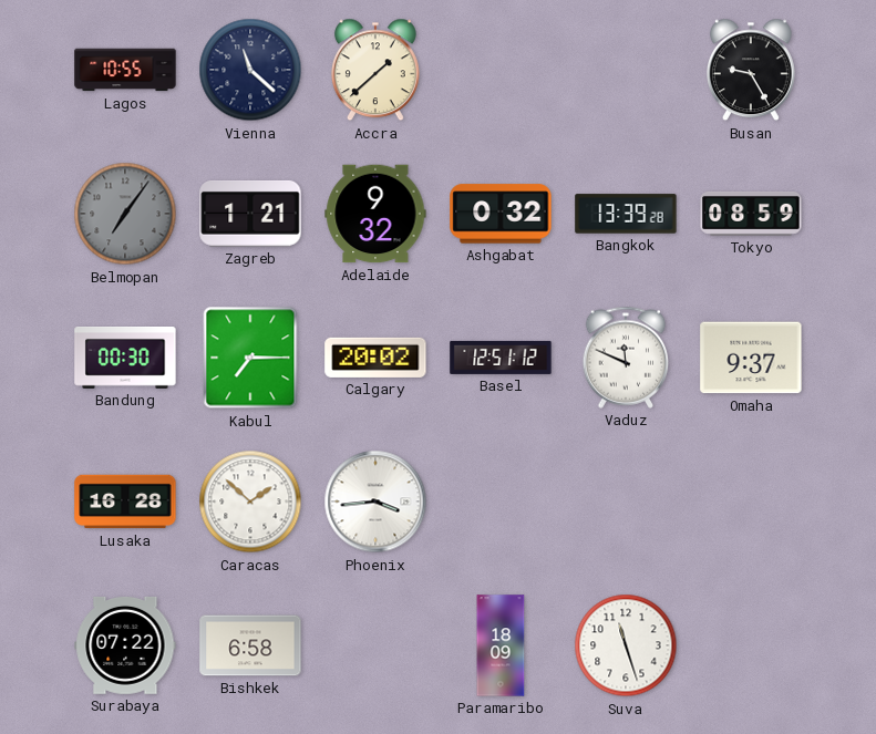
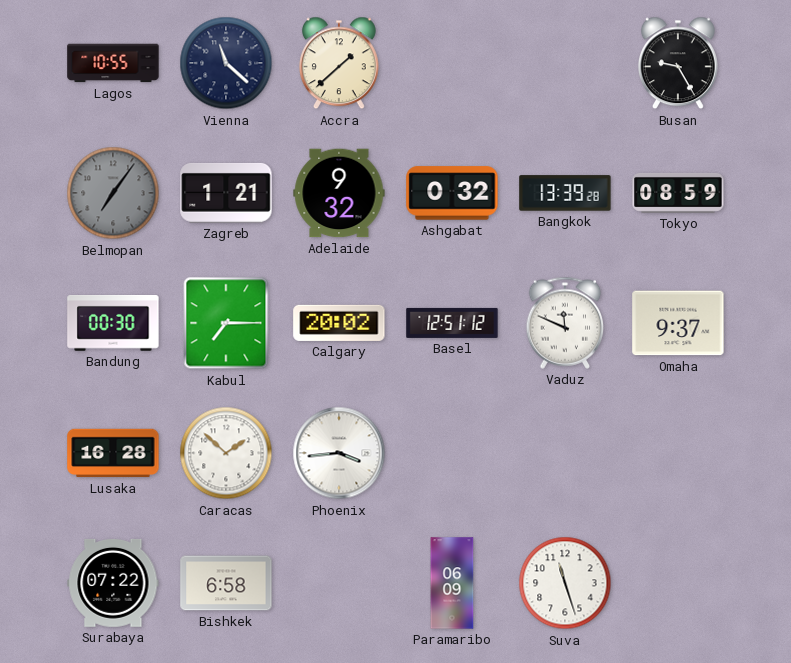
Paramaribo: 18:09 -> 06:09
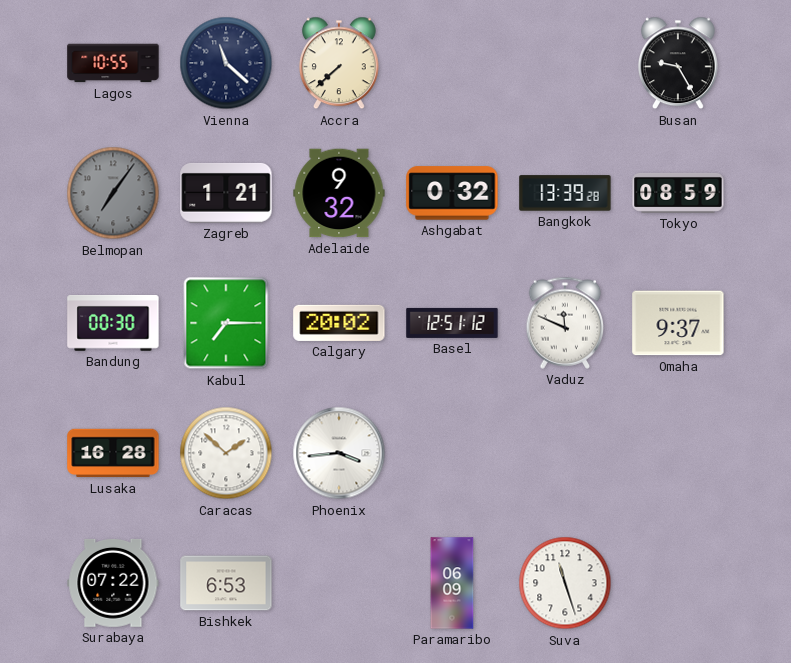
Accra: 1:38 -> 7:38
Bishkek: 6:58 -> 6:53
